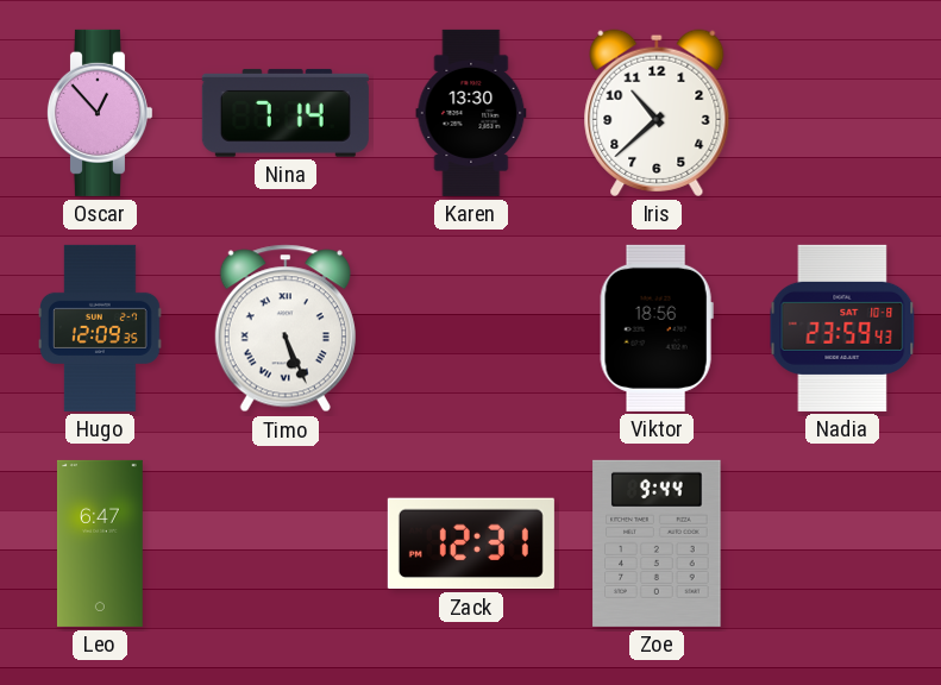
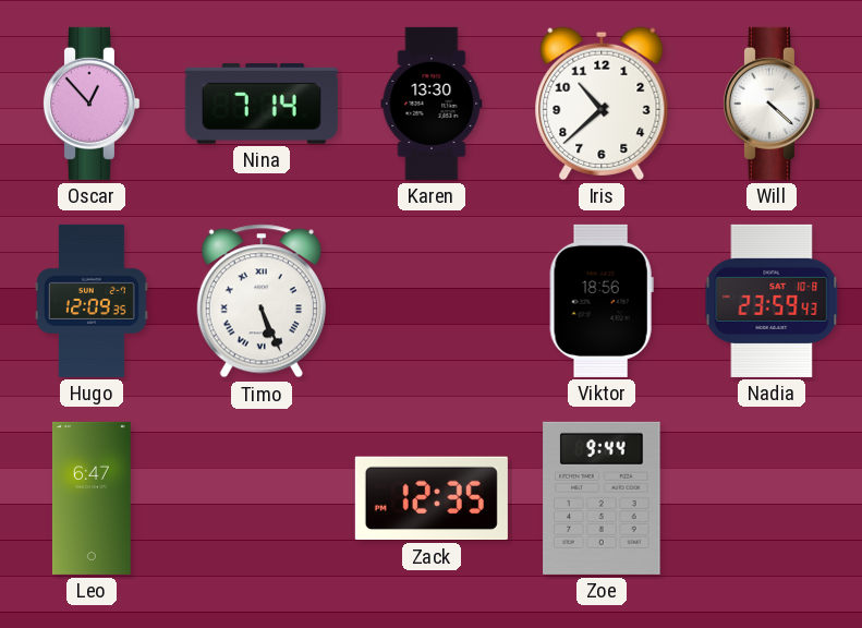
Will: none -> 4:22
Zack: 12:31 -> 12:35
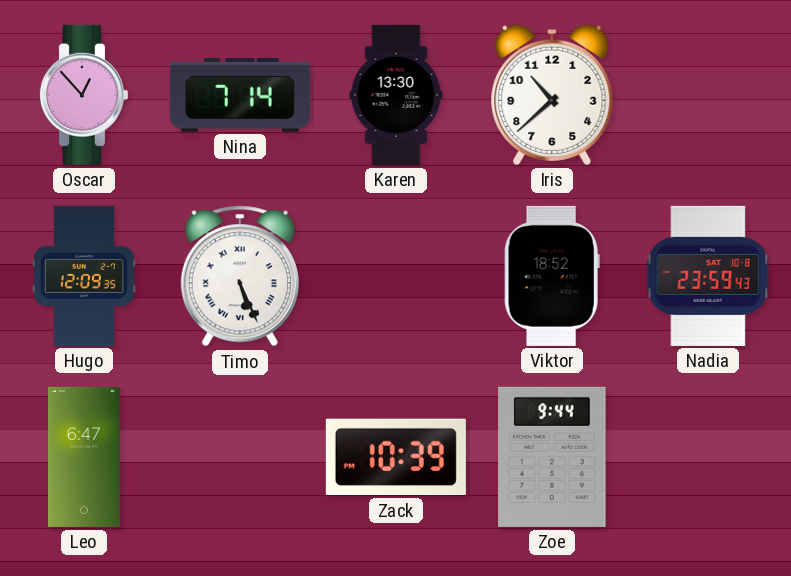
Will: 4:22 -> none
Viktor: 18:56 -> 18:52
Zack: 12:35 -> 10:39
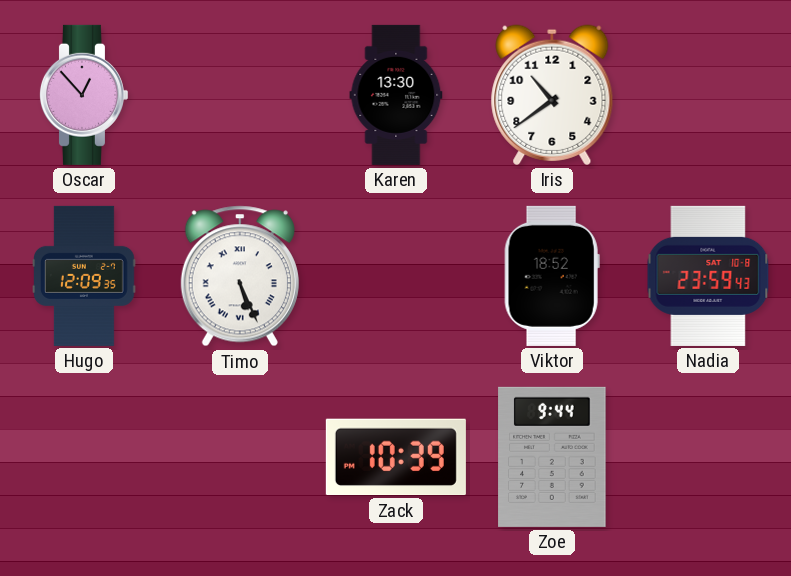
Nina: 7:14 -> none
Iris: 10:38 -> 10:39
Leo: 6:47 -> none
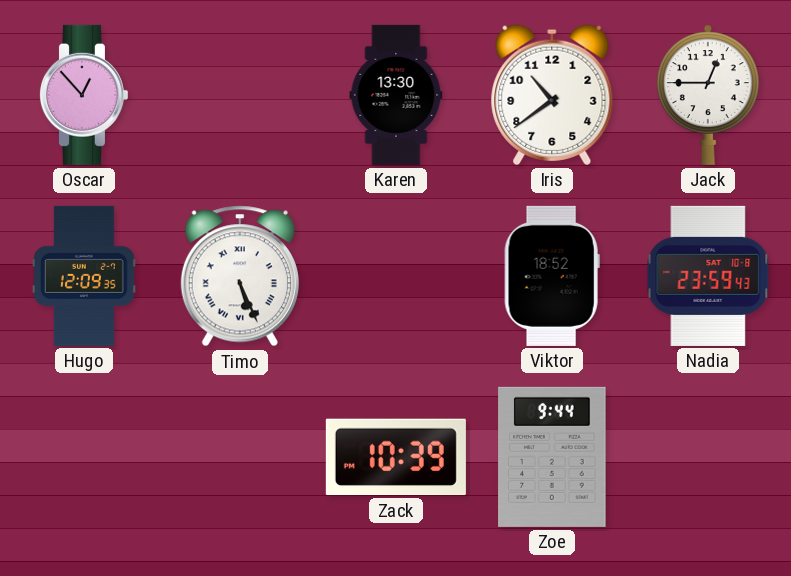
Jack: none -> 12:45
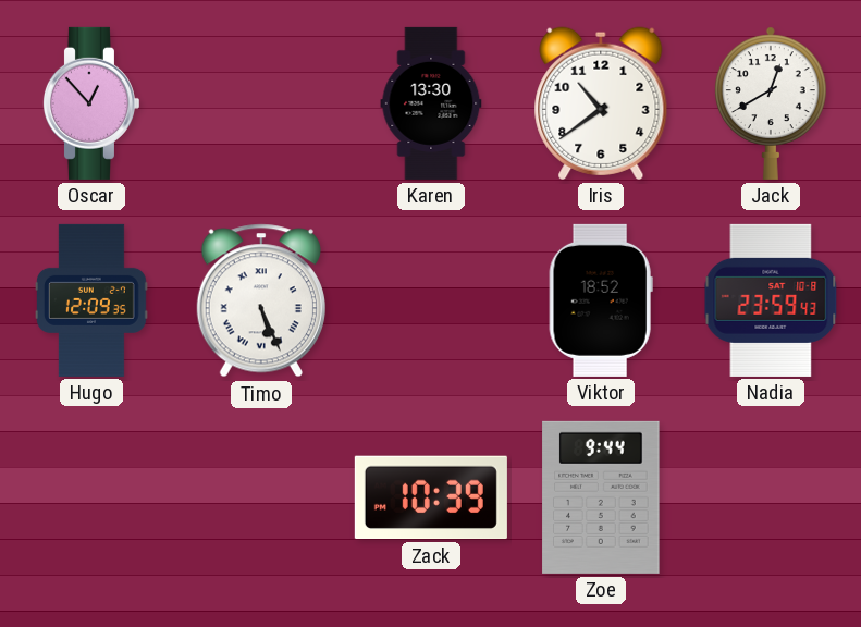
Jack: 12:45 -> 12:40
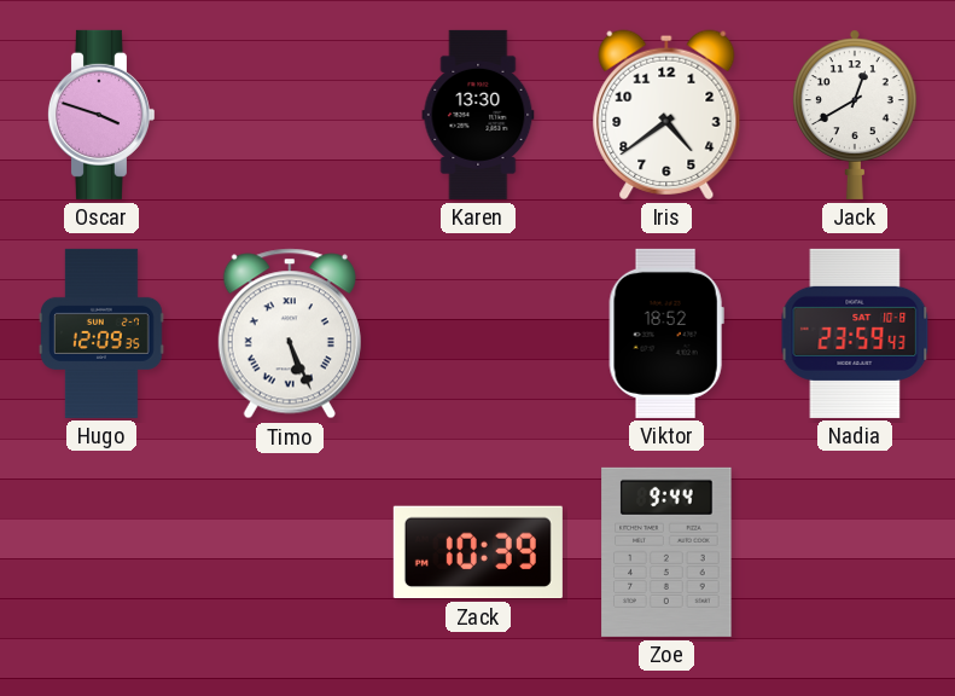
Oscar: 12:53 -> 3:48
Iris: 10:39 -> 4:39
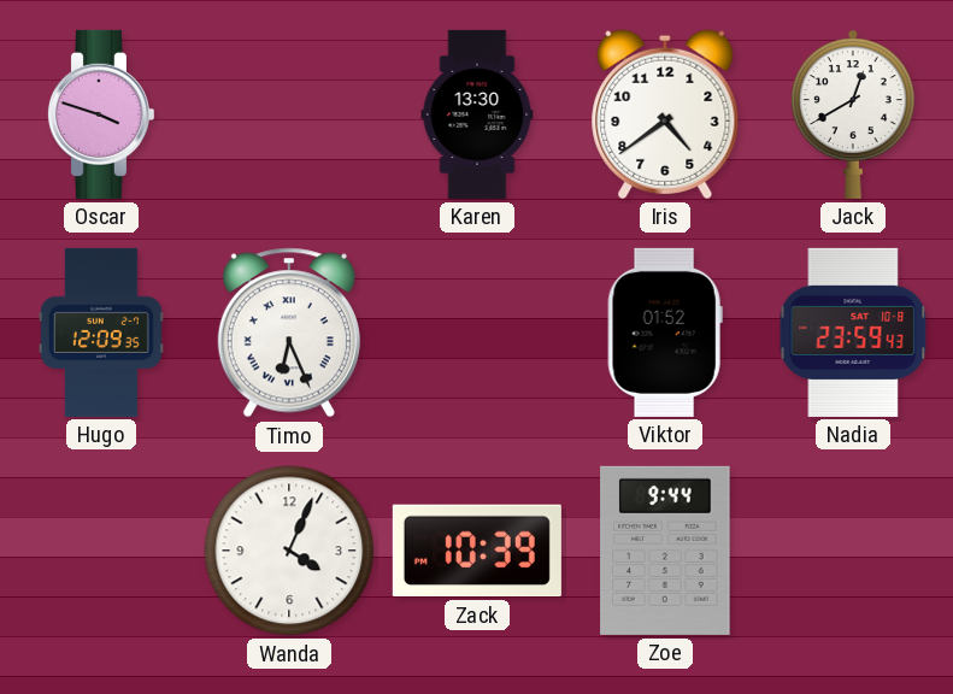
Timo: 5:26 -> 6:26
Viktor: 18:52 -> 01:52
Wanda: none -> 4:04
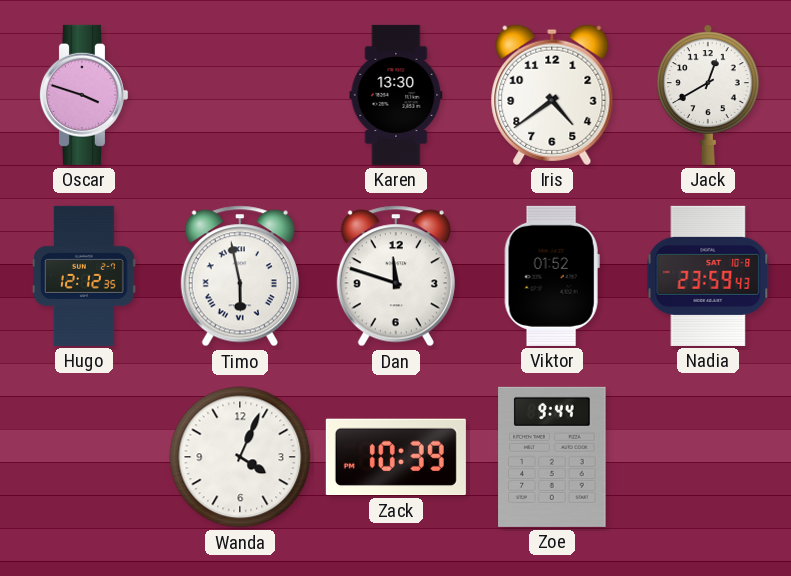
Hugo: 12:09 -> 12:12
Timo: 6:26 -> 5:58
Dan: none -> 11:48
